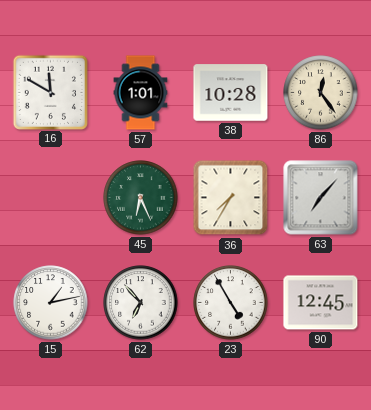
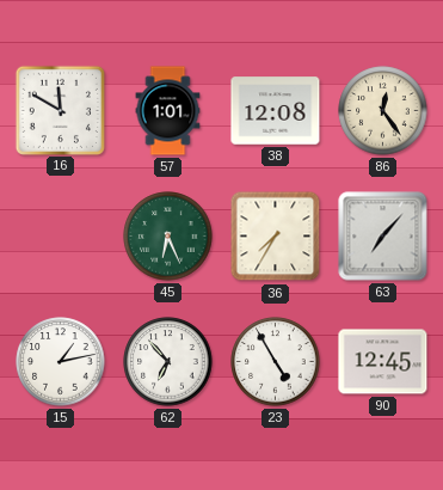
38: 10:28 -> 12:08
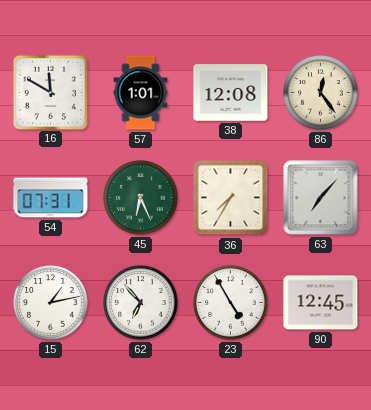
54: none -> 07:31
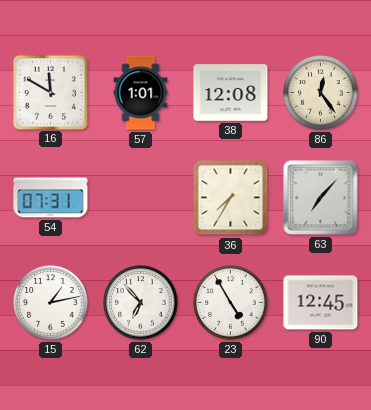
45: 6:26 -> none
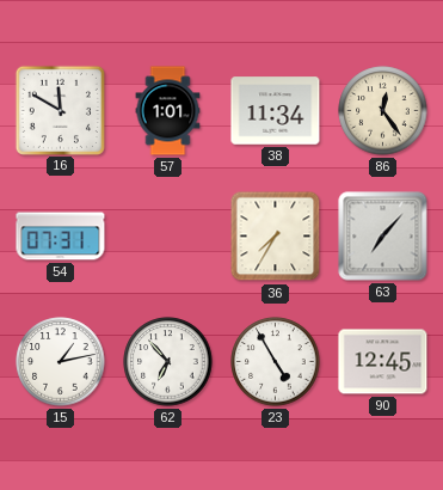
38: 12:08 -> 11:34
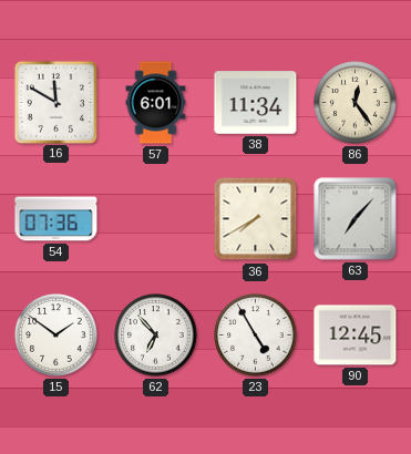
57: 1:01 -> 6:01
54: 07:31 -> 07:36
36: 7:35 -> 7:40
15: 1:13 -> 1:51
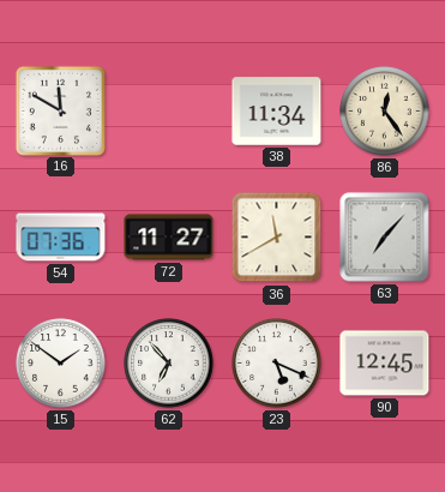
57: 6:01 -> none
72: none -> 11:27
36: 7:40 -> 11:40
23: 4:55 -> 5:19
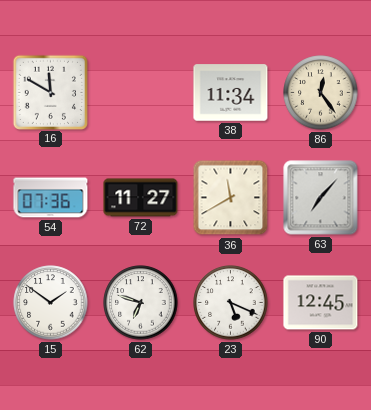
62: 6:53 -> 6:48
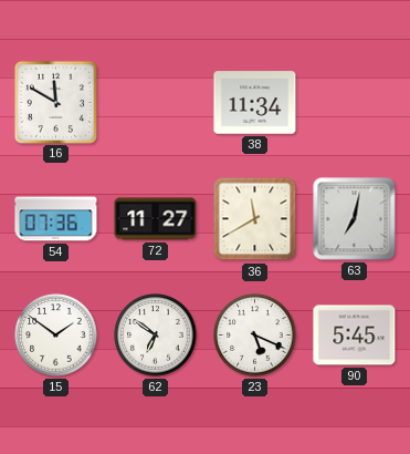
86: 12:24 -> none
63: 7:07 -> 7:02
62: 6:48 -> 6:51
90: 12:45 -> 5:45
